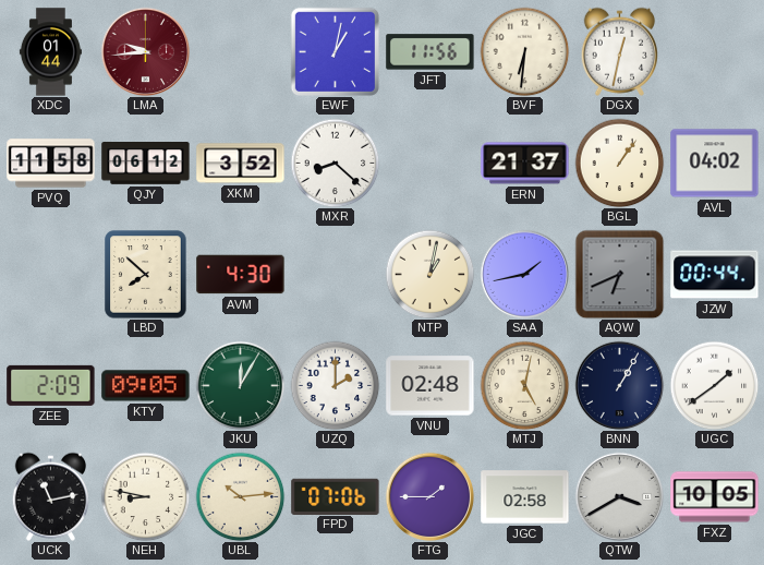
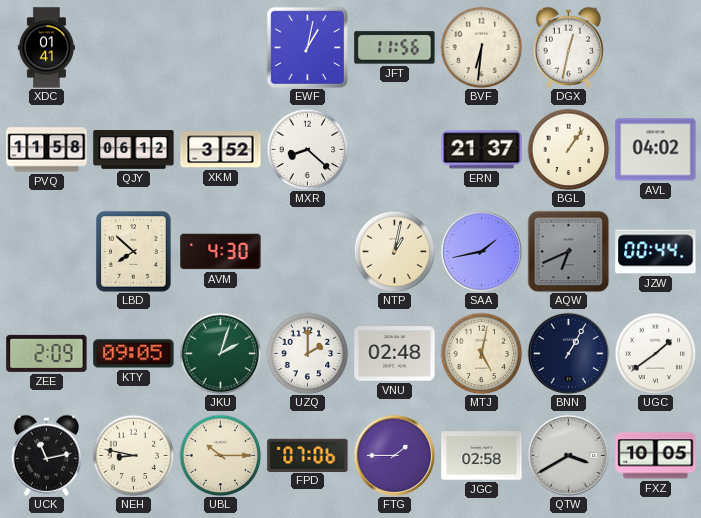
XDC: 01:44 -> 01:41
LMA: 9:44 -> none
JKU: 12:05 -> 2:03
UBL: 10:14 -> 10:15
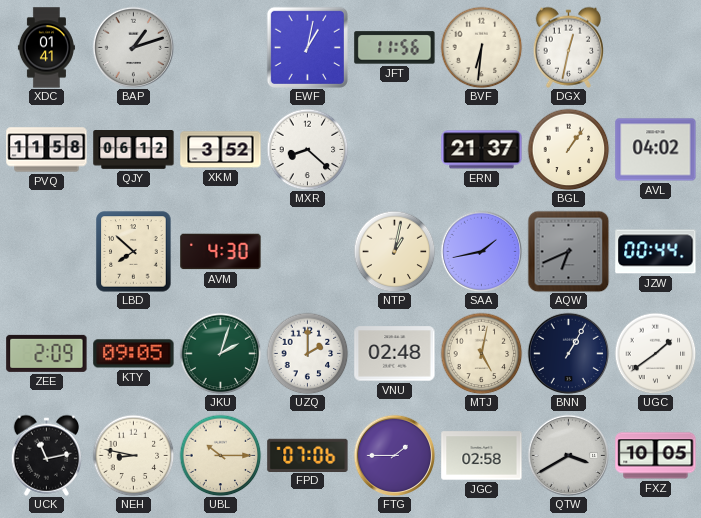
BAP: none -> 1:12
